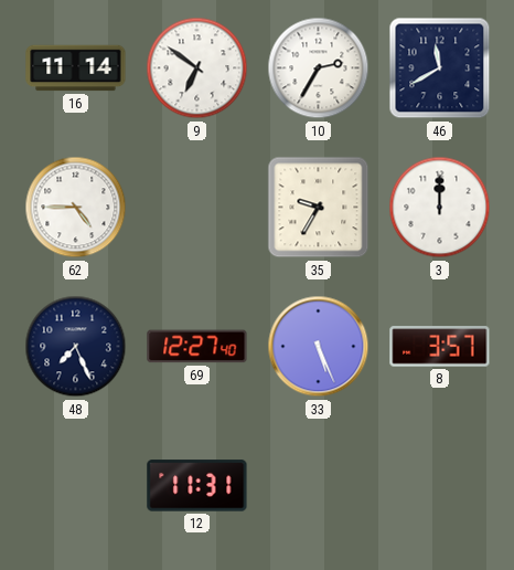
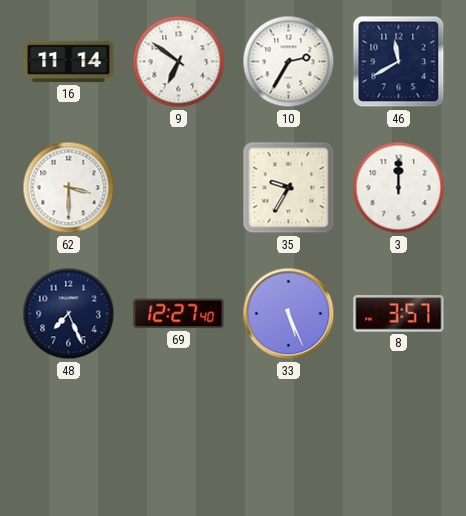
62: 4:45 -> 3:30
12: 11:31 -> none
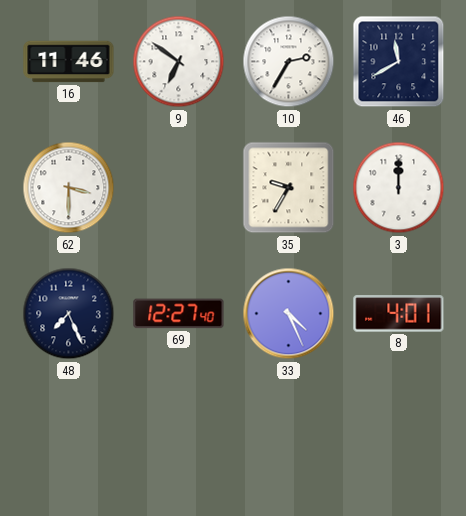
16: 11:14 -> 11:46
33: 5:26 -> 4:26
8: 3:57 -> 4:01
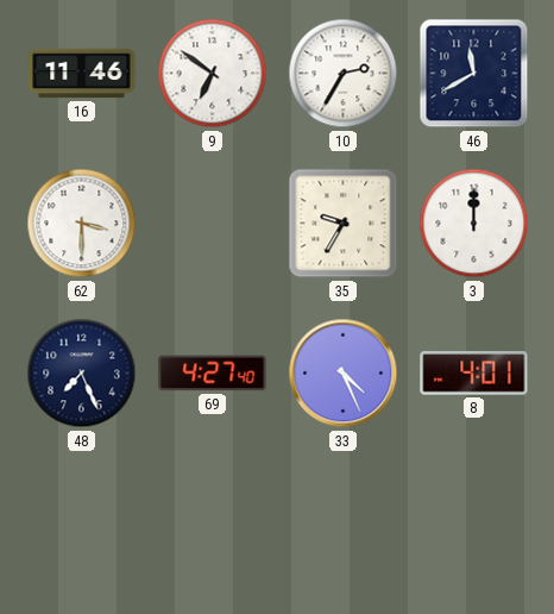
69: 12:27 -> 4:27
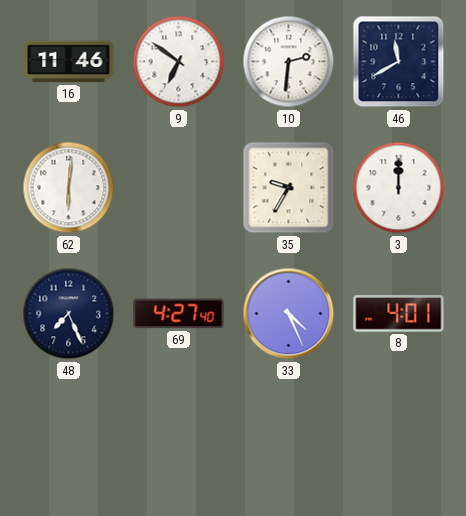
10: 2:35 -> 2:31
62: 3:30 -> 6:01
